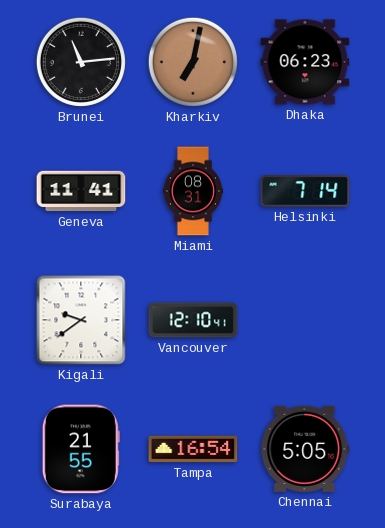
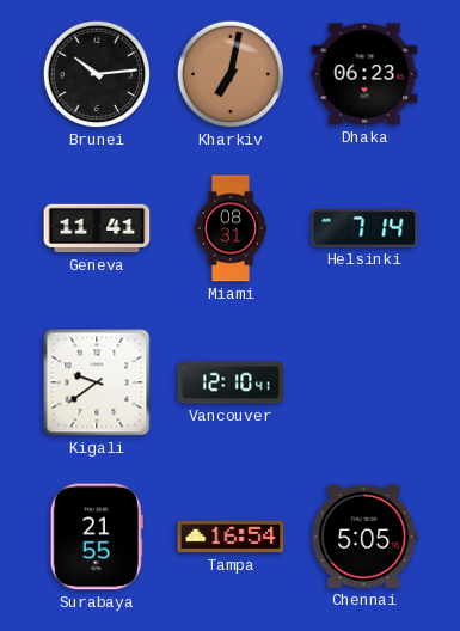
Brunei: 11:14 -> 10:14
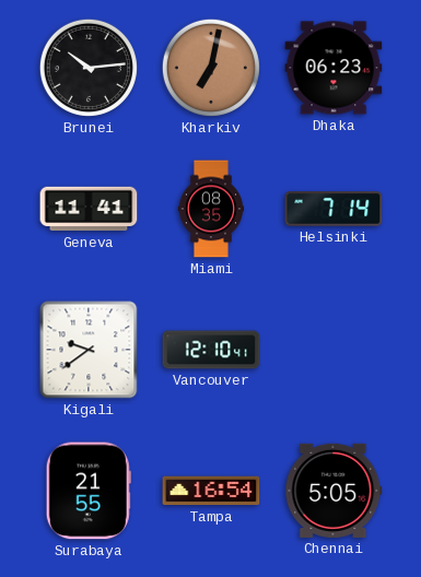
Miami: 08:31 -> 08:35
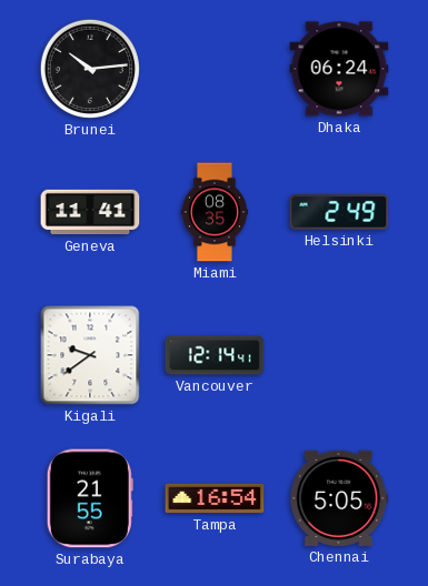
Kharkiv: 7:02 -> none
Dhaka: 06:23 -> 06:24
Helsinki: 7:14 -> 2:49
Vancouver: 12:10 -> 12:14
